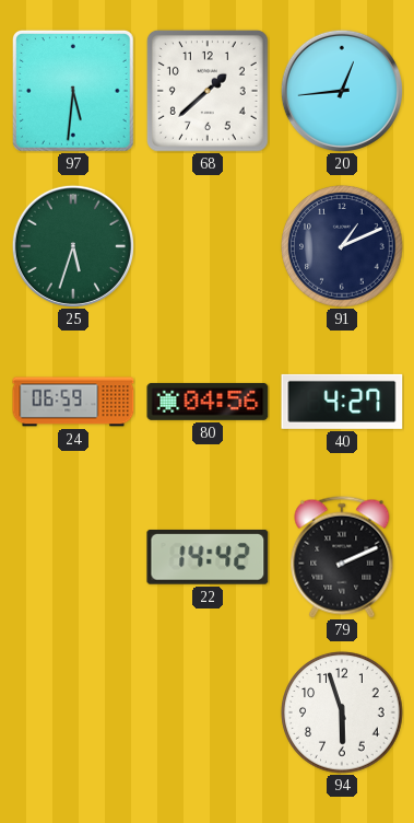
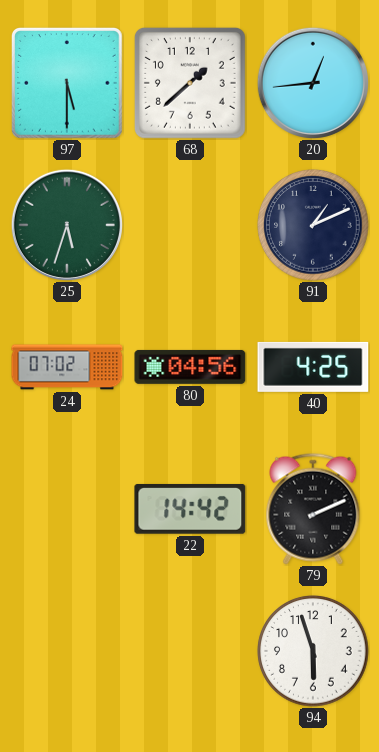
97: 5:31 -> 5:30
24: 06:59 -> 07:02
40: 4:27 -> 4:25
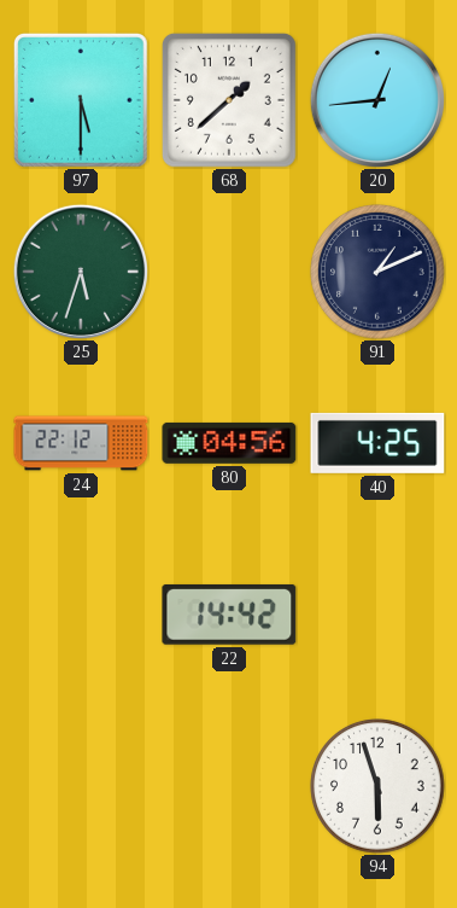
24: 07:02 -> 22:12
79: 2:11 -> none
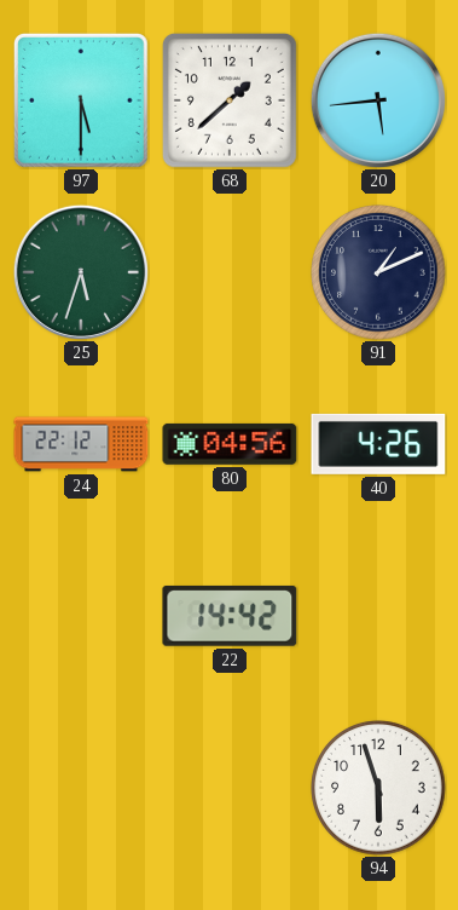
20: 12:44 -> 5:44
40: 4:25 -> 4:26
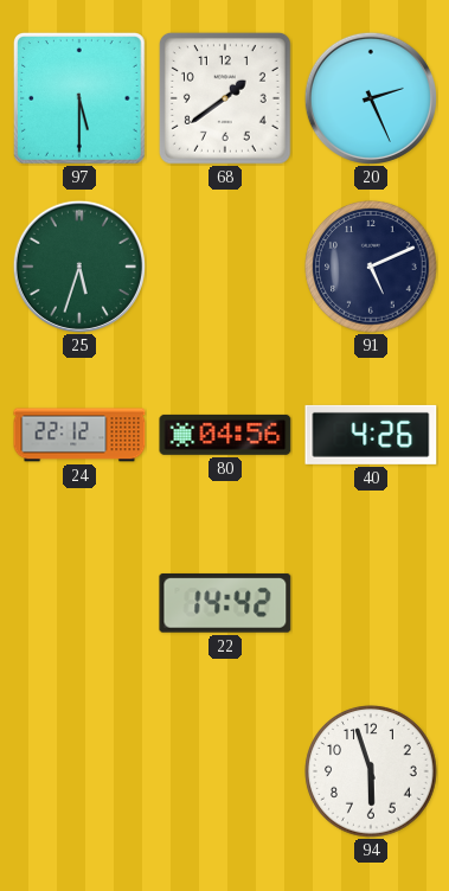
68: 1:38 -> 1:39
20: 5:44 -> 2:26
91: 1:11 -> 5:11
